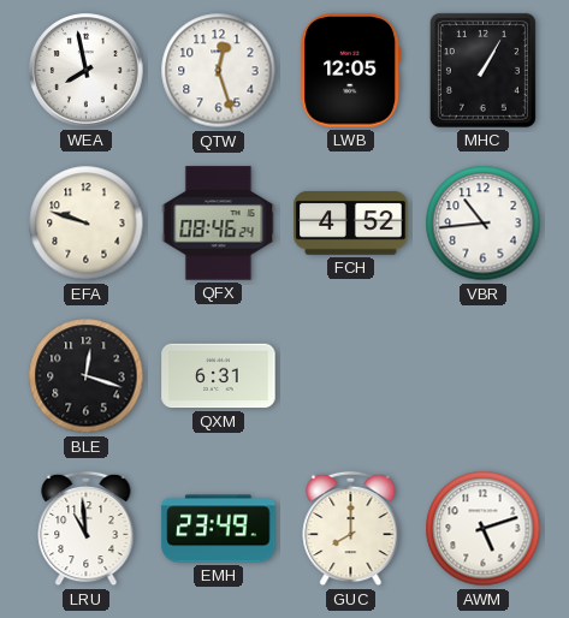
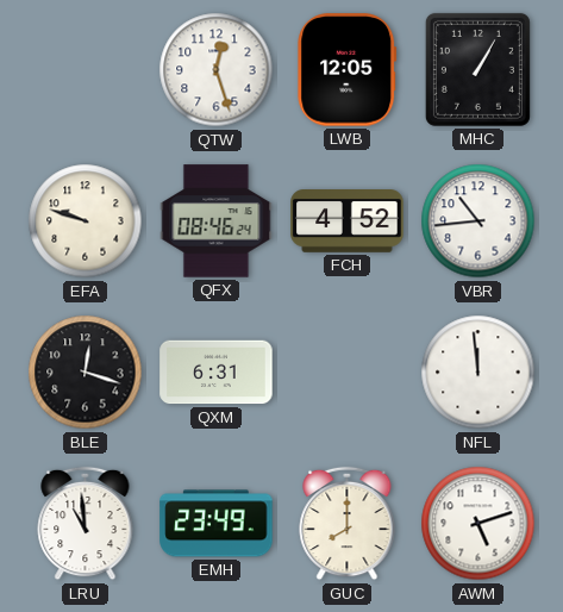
WEA: 7:58 -> none
NFL: none -> 11:59
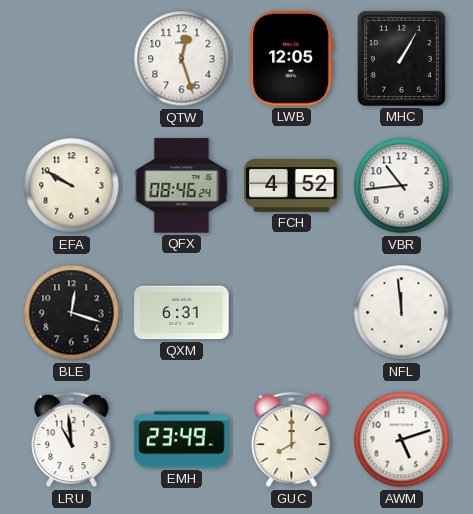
EFA: 9:48 -> 9:50
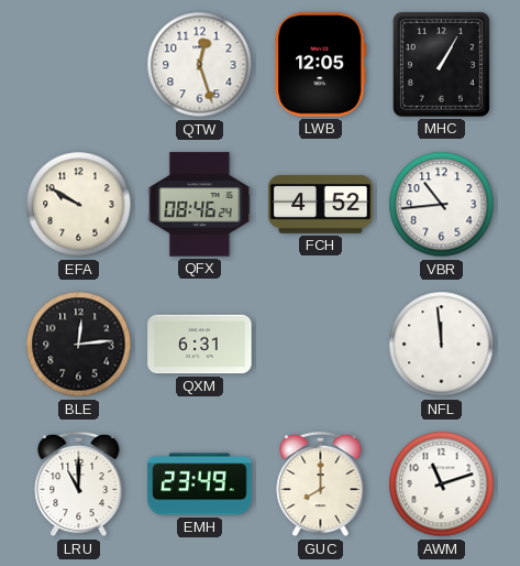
BLE: 12:18 -> 12:14
LRU: 10:59 -> 11:00
AWM: 5:12 -> 11:12
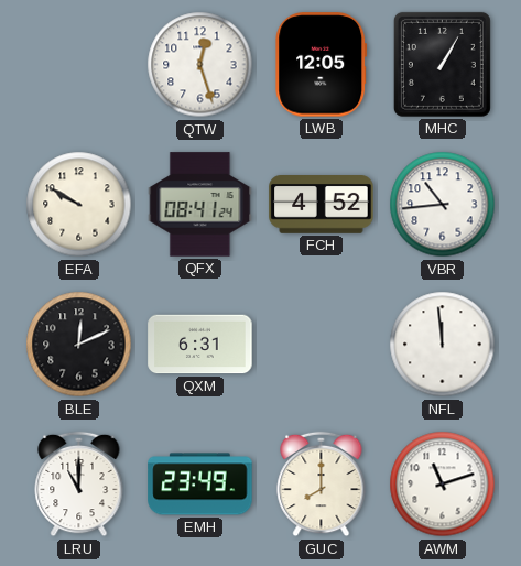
QFX: 08:46 -> 08:41
BLE: 12:14 -> 12:11
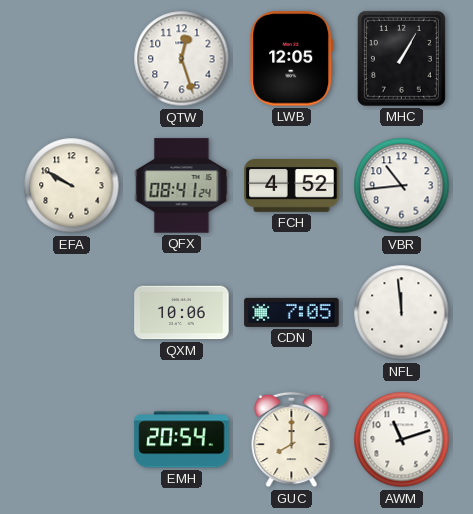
BLE: 12:11 -> none
QXM: 6:31 -> 10:06
CDN: none -> 7:05
LRU: 11:00 -> none
EMH: 23:49 -> 20:54
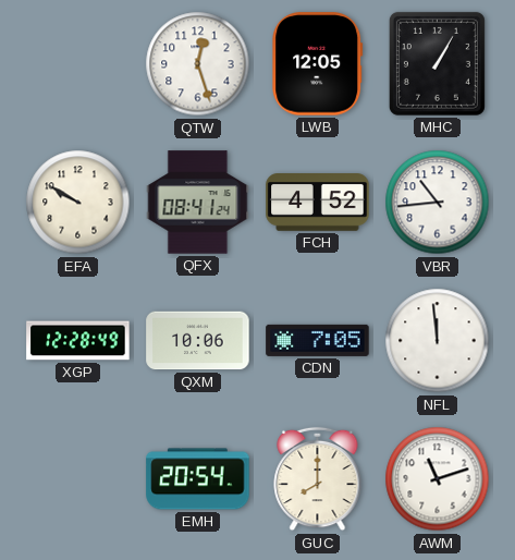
XGP: none -> 12:28
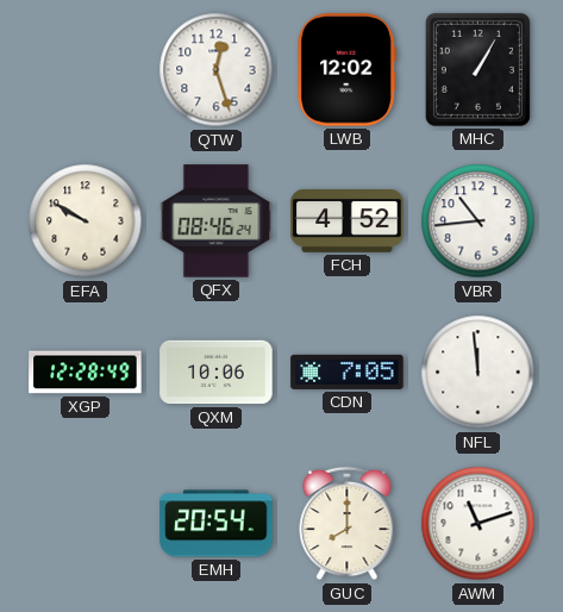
LWB: 12:05 -> 12:02
QFX: 08:41 -> 08:46
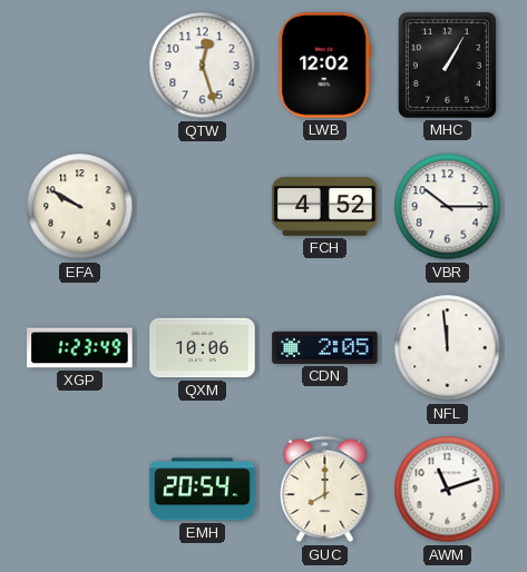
QFX: 08:46 -> none
VBR: 10:44 -> 10:15
XGP: 12:28 -> 1:23
CDN: 7:05 -> 2:05
